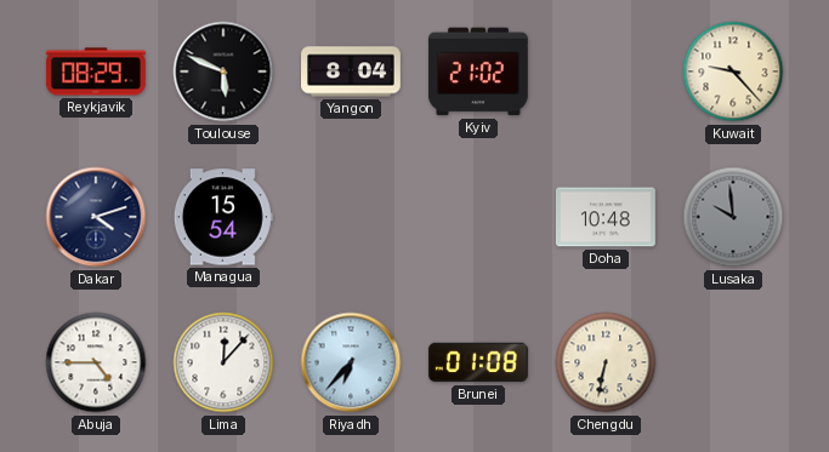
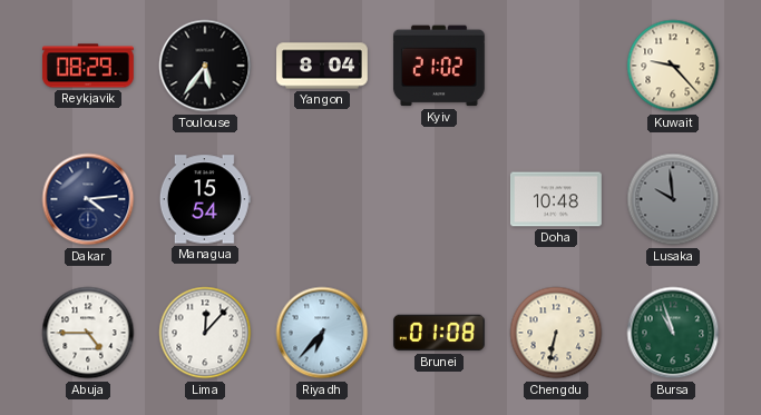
Toulouse: 5:49 -> 5:36
Dakar: 4:12 -> 4:14
Bursa: none -> 10:57
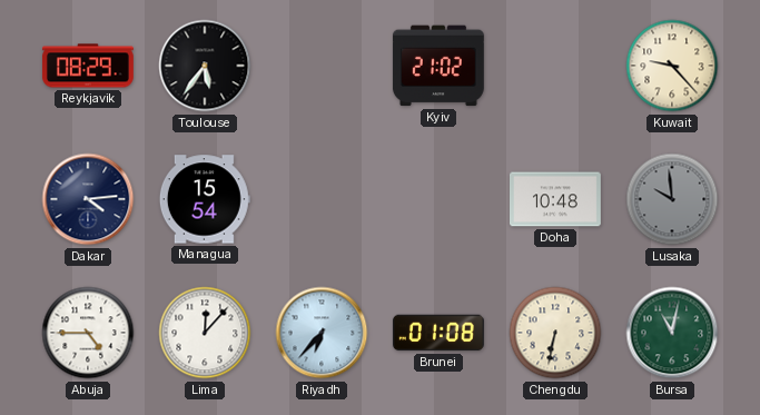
Yangon: 8:04 -> none
Bursa: 10:57 -> 11:02
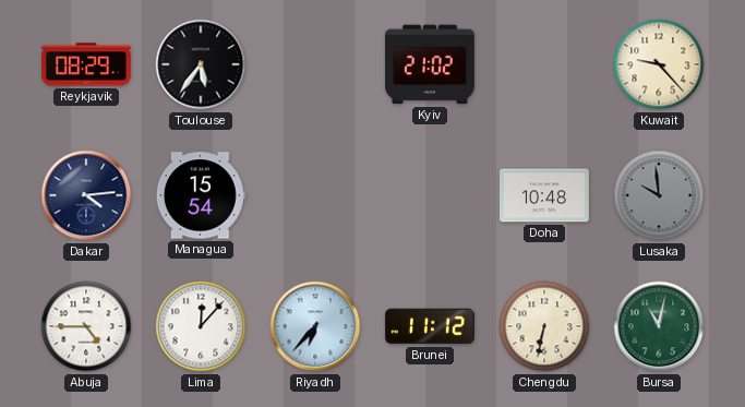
Brunei: 01:08 -> 11:12
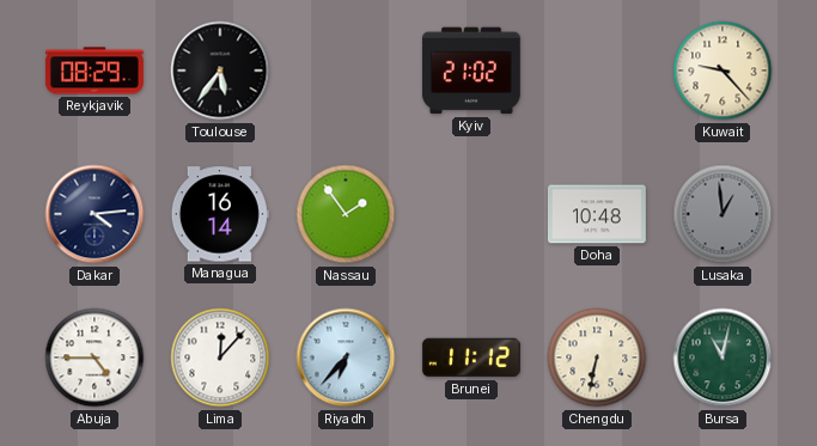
Managua: 15:54 -> 16:14
Nassau: none -> 1:54
Lusaka: 9:59 -> 12:59
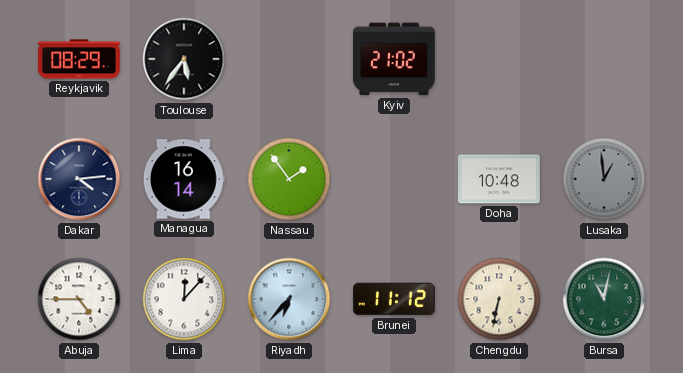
Kuwait: 9:23 -> none
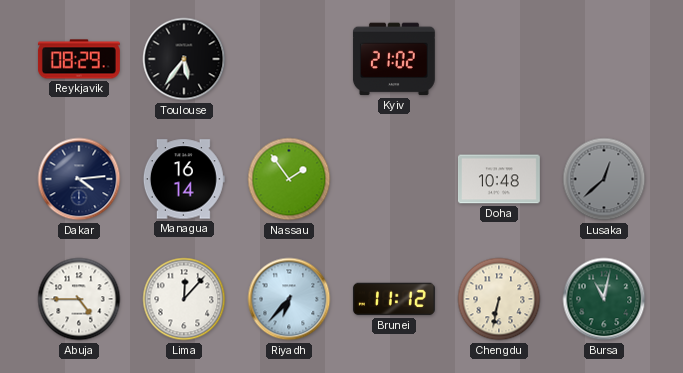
Lusaka: 12:59 -> 12:38
